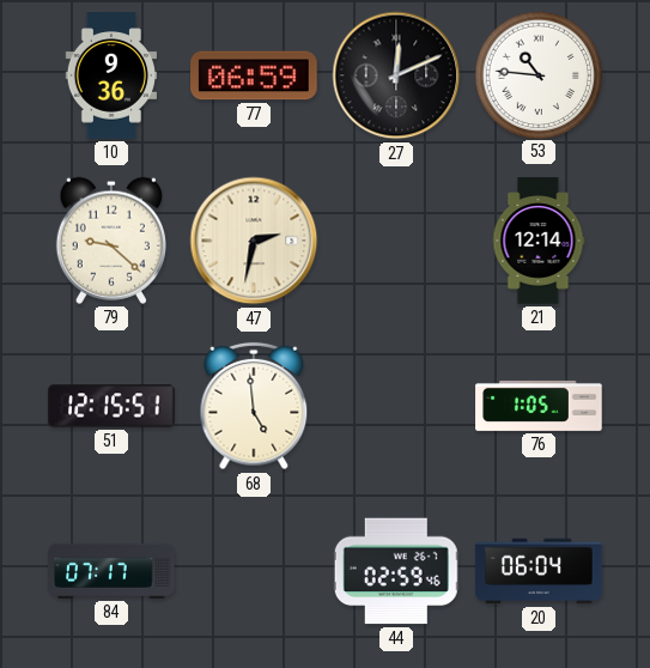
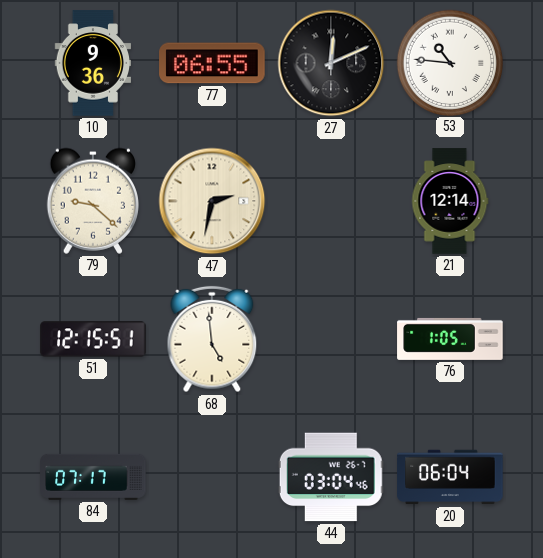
77: 06:59 -> 06:55
44: 02:59 -> 03:04
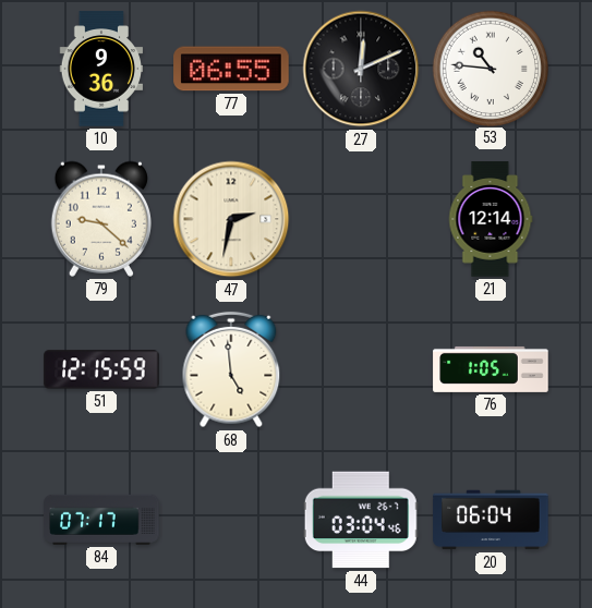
51: 12:15:51 -> 12:15:59
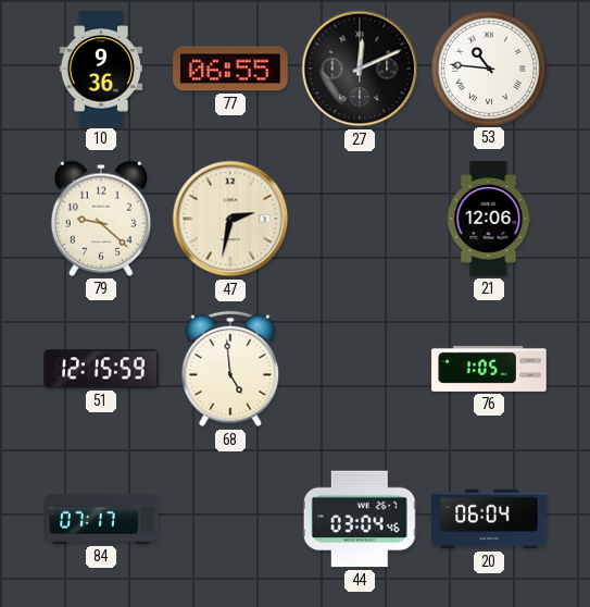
21: 12:14 -> 12:06
